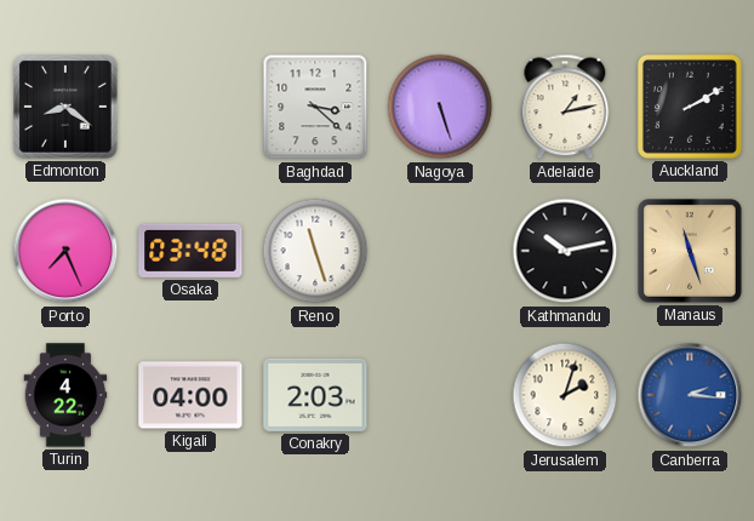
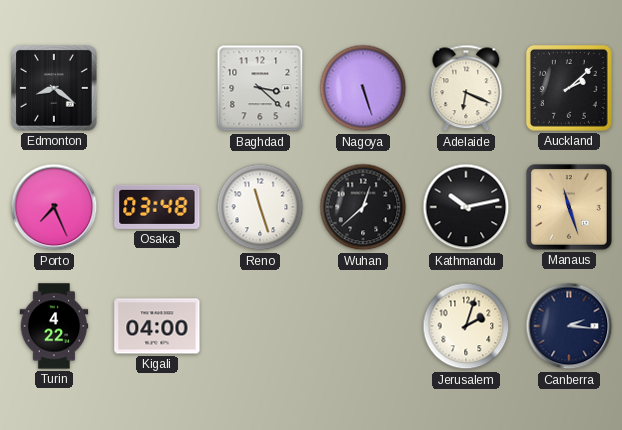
Adelaide: 1:13 -> 6:19
Auckland: 2:10 -> 2:08
Wuhan: none -> 12:38
Conakry: 2:03 -> none
Canberra dial: blue -> navy
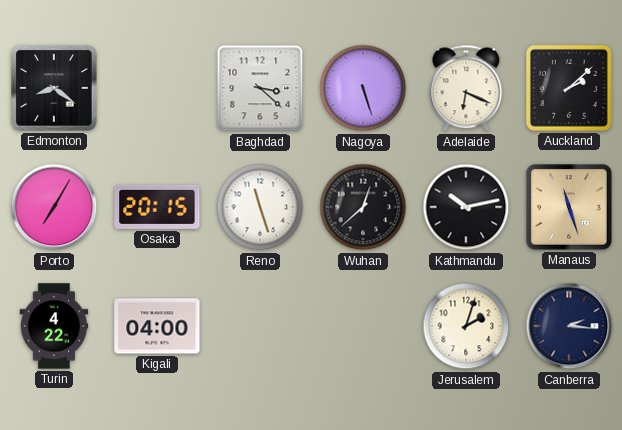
Porto: 7:26 -> 7:05
Osaka: 03:48 -> 20:15
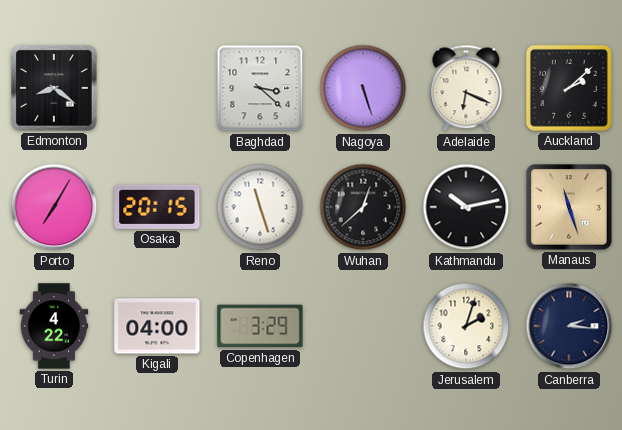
Copenhagen: none -> 3:29
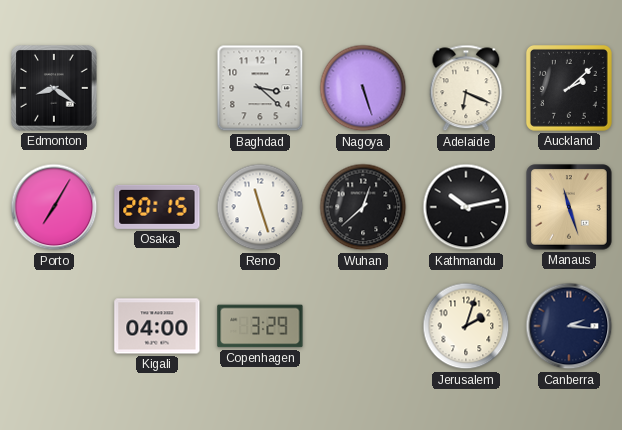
Turin: 4:22 -> none
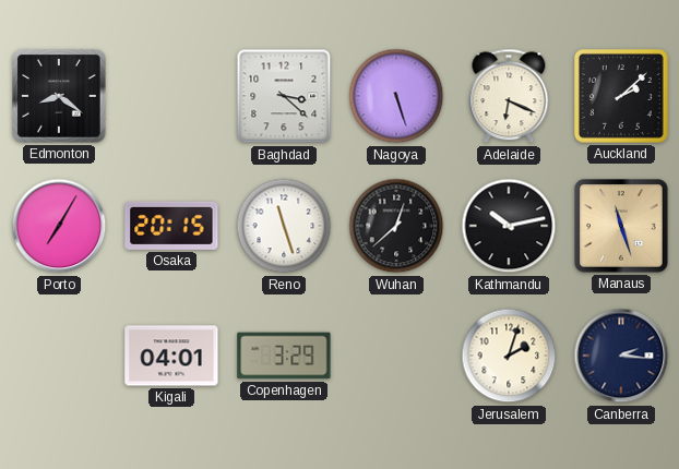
Kigali: 04:00 -> 04:01
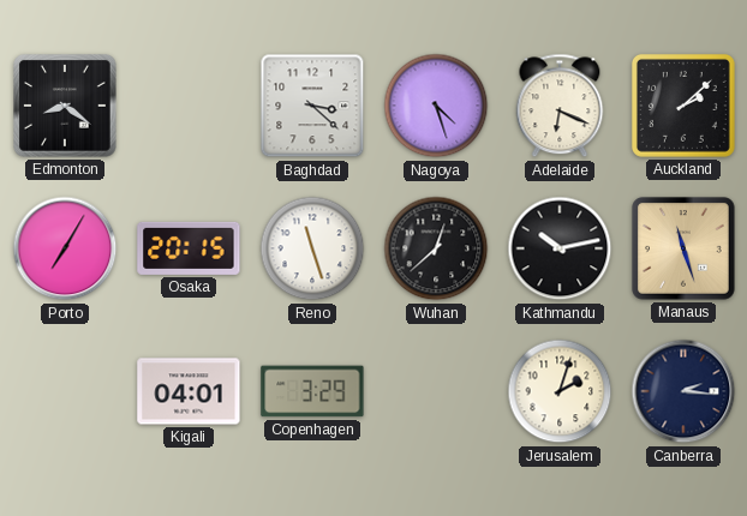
Nagoya: 5:27 -> 4:27
